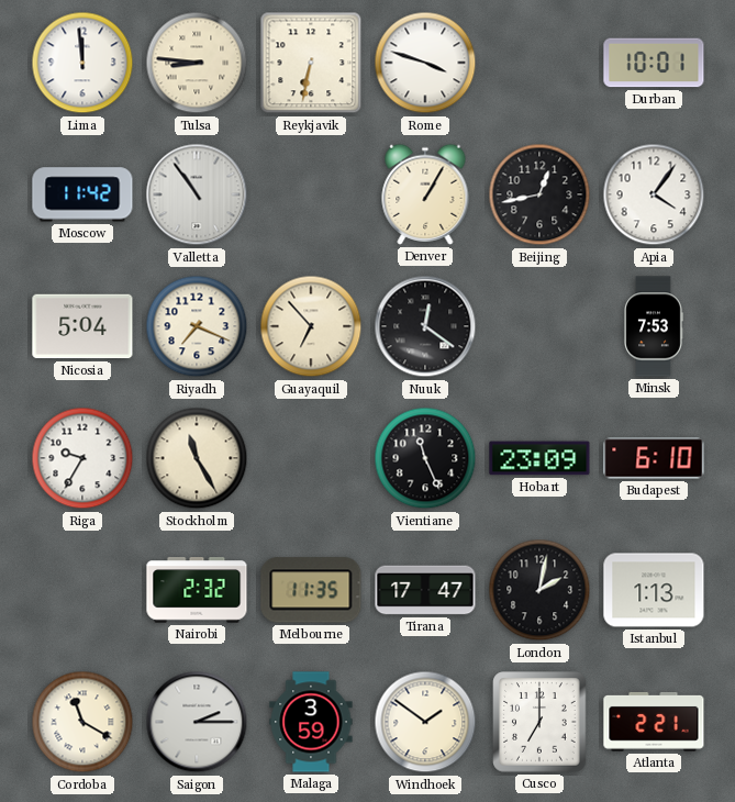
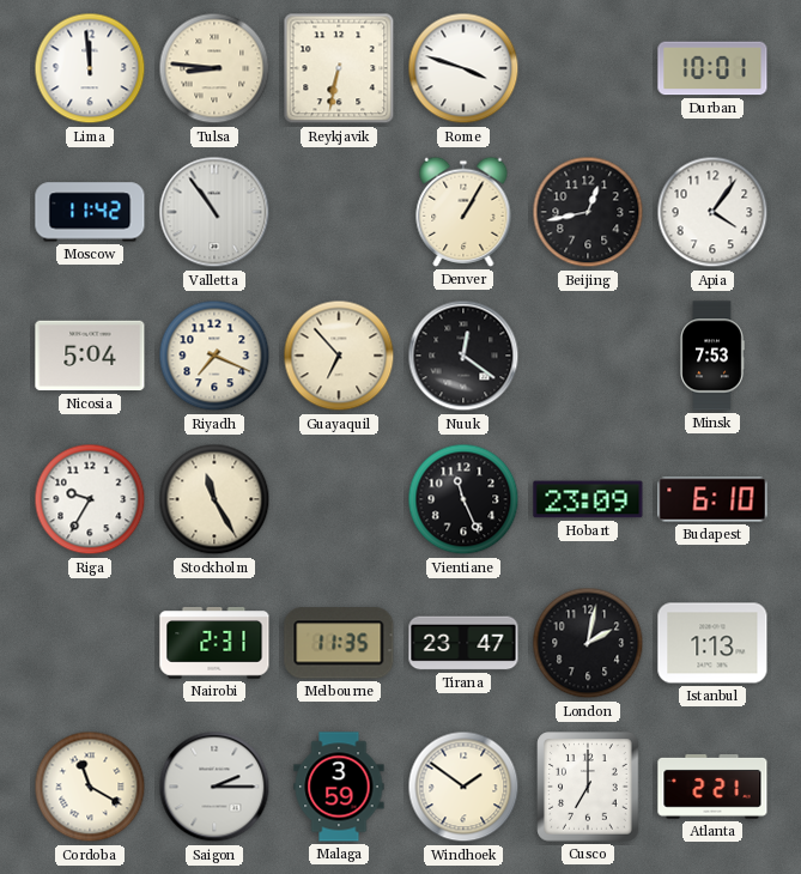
Nairobi: 2:32 -> 2:31
Tirana: 17:47 -> 23:47
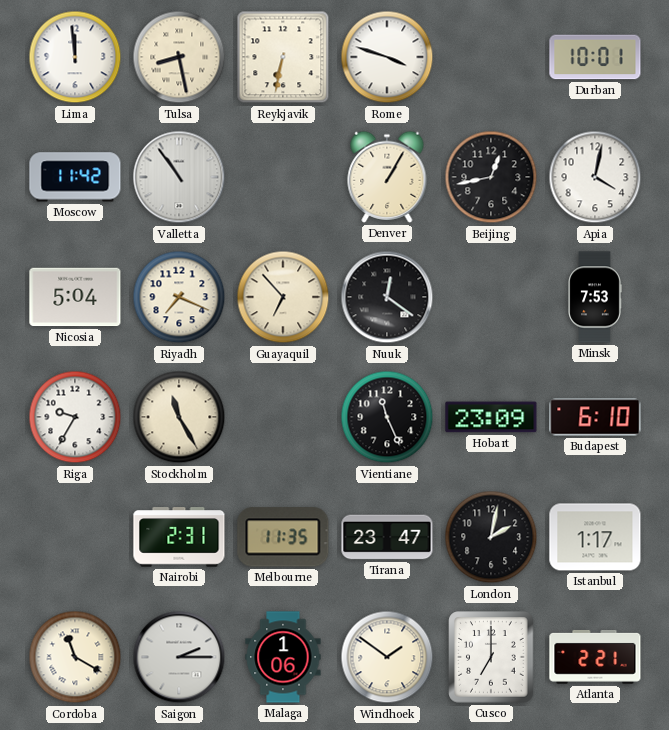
Tulsa: 8:46 -> 8:28
Apia: 4:06 -> 4:02
Istanbul: 1:13 -> 1:17
Malaga: 3:59 -> 1:06
